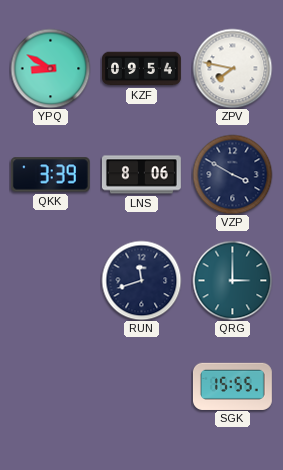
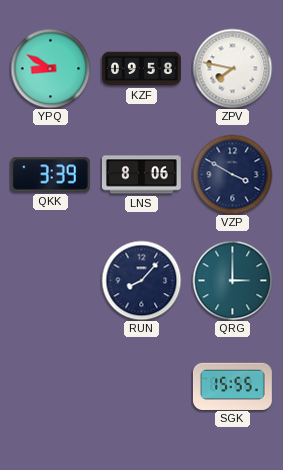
KZF: 09:54 -> 09:58
RUN: 11:42 -> 8:07
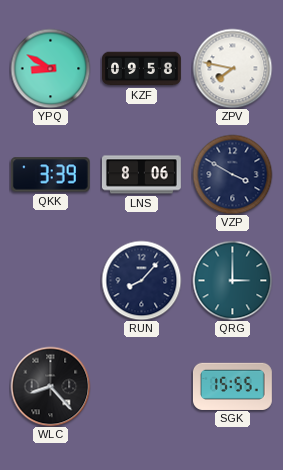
WLC: none -> 8:23
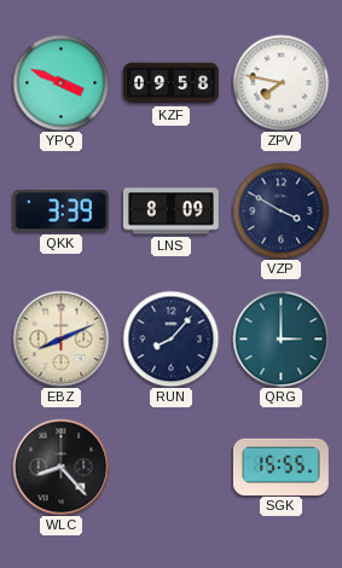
YPQ: 8:50 -> 3:49
LNS: 8:06 -> 8:09
EBZ: none -> 8:11
